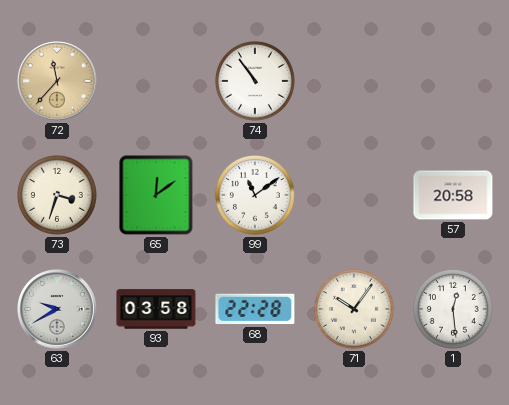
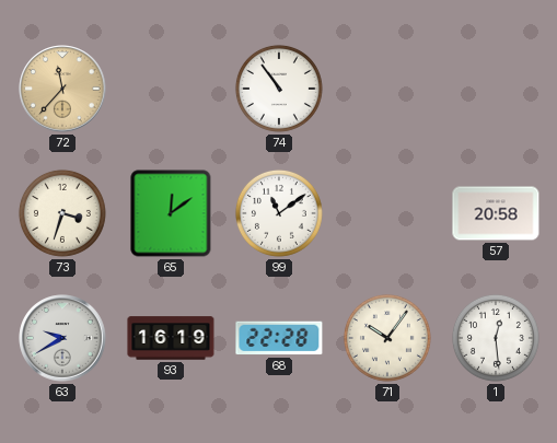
93: 03:58 -> 16:19
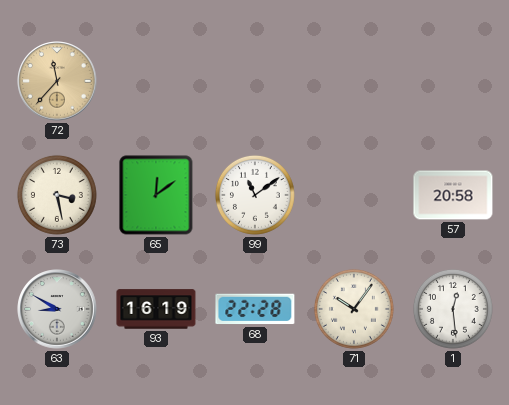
74: 10:54 -> none
73: 3:33 -> 3:28
63: 9:40 -> 8:50
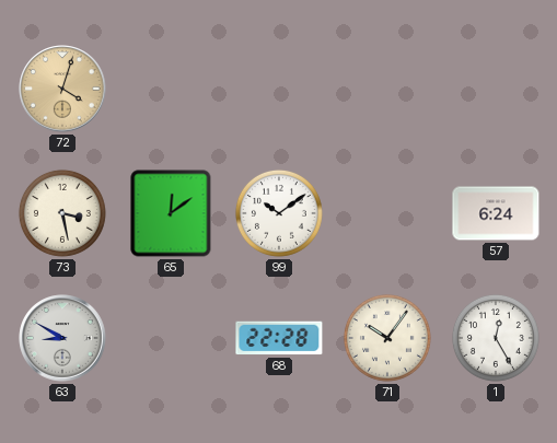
72: 11:37 -> 4:03
99: 11:09 -> 10:09
57: 20:58 -> 6:24
93: 16:19 -> none
1: 12:29 -> 12:25
